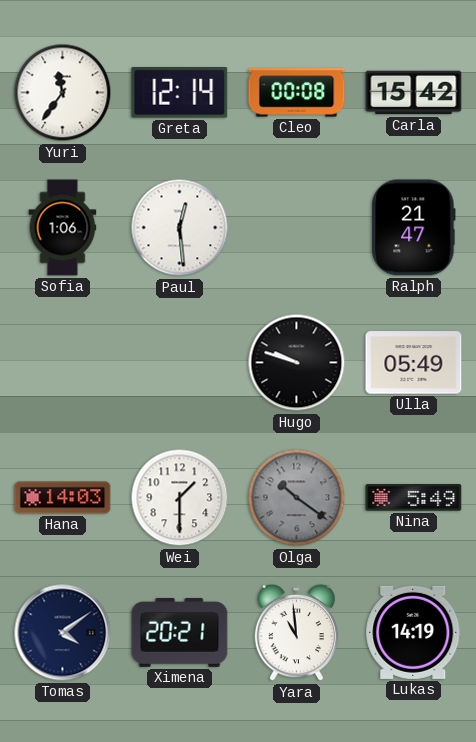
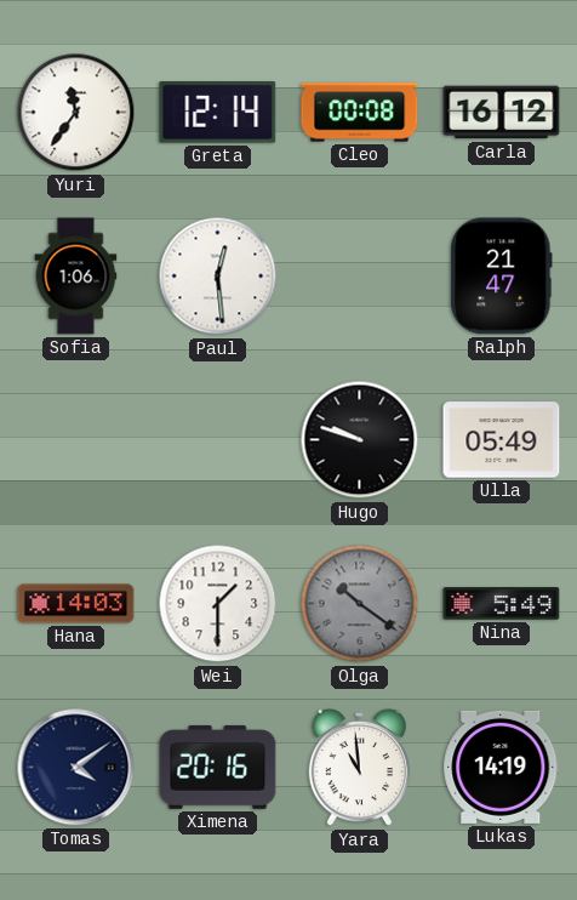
Carla: 15:42 -> 16:12
Ximena: 20:21 -> 20:16
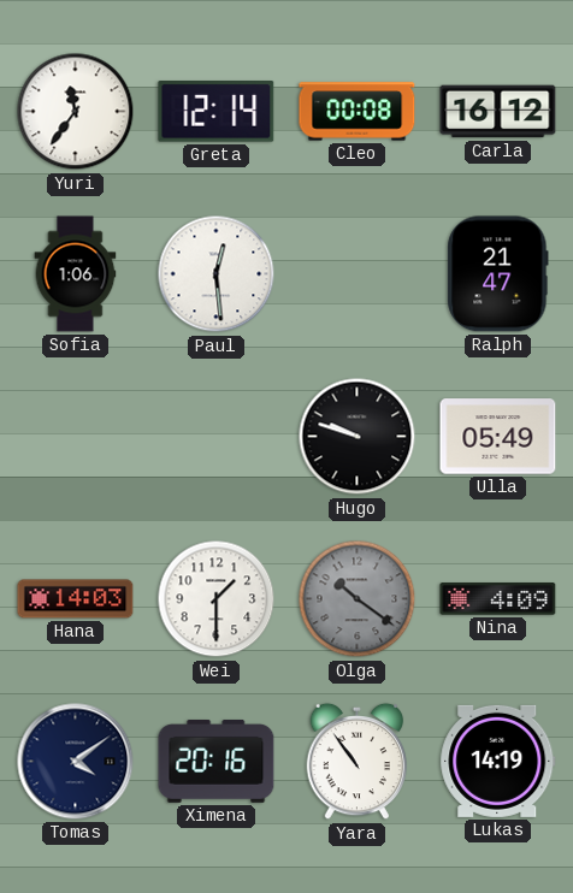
Nina: 5:49 -> 4:09
Yara: 10:59 -> 10:54
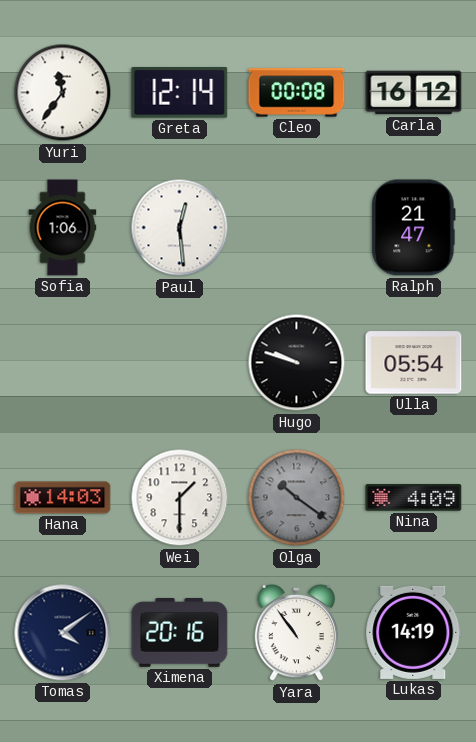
Ulla: 05:49 -> 05:54
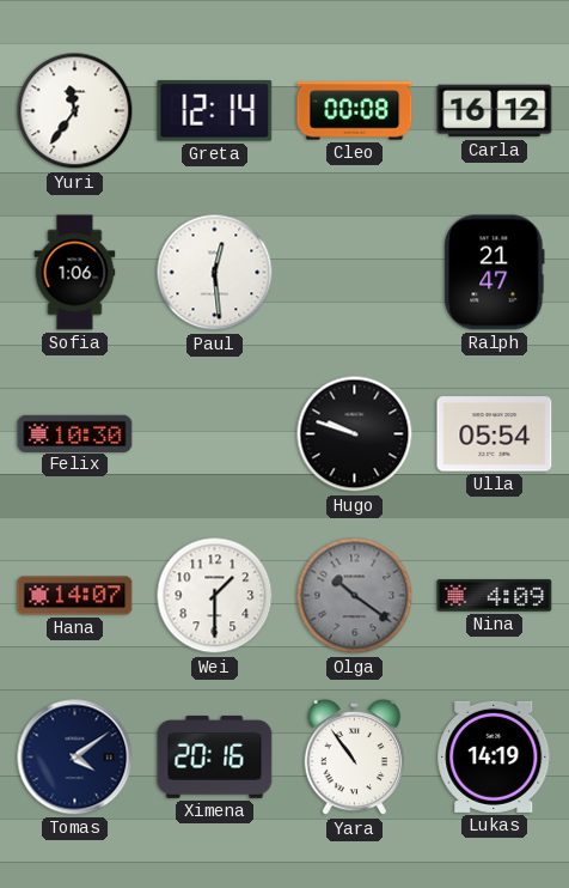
Felix: none -> 10:30
Hana: 14:03 -> 14:07
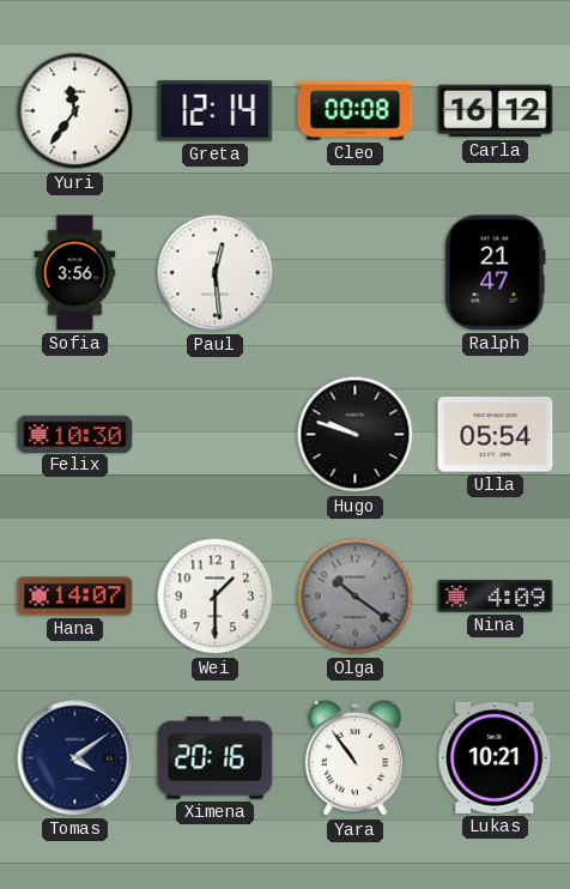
Sofia: 1:06 -> 3:56
Lukas: 14:19 -> 10:21
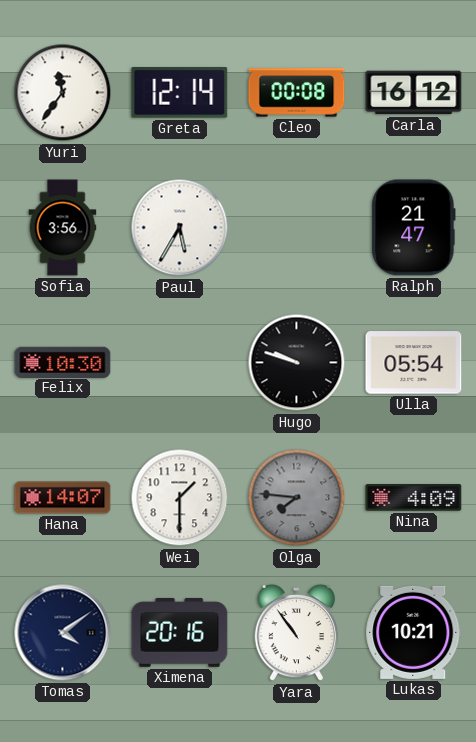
Paul: 12:29 -> 5:35
Olga: 10:21 -> 7:46
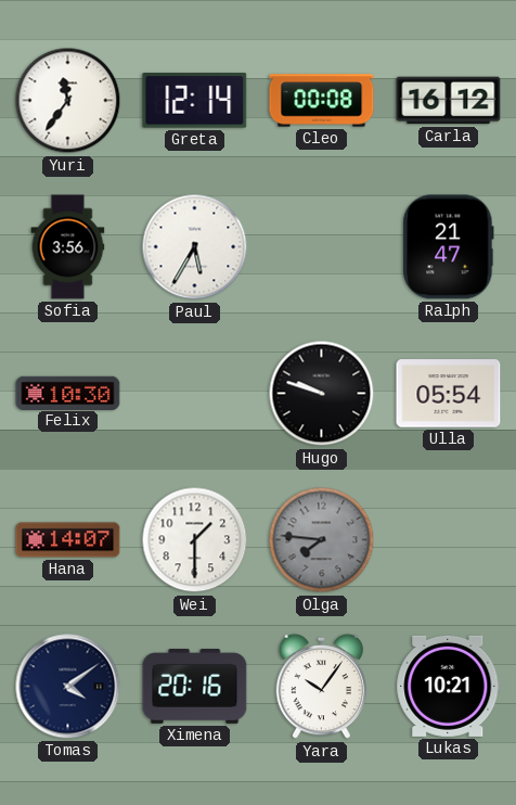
Nina: 4:09 -> none
Yara: 10:54 -> 10:06
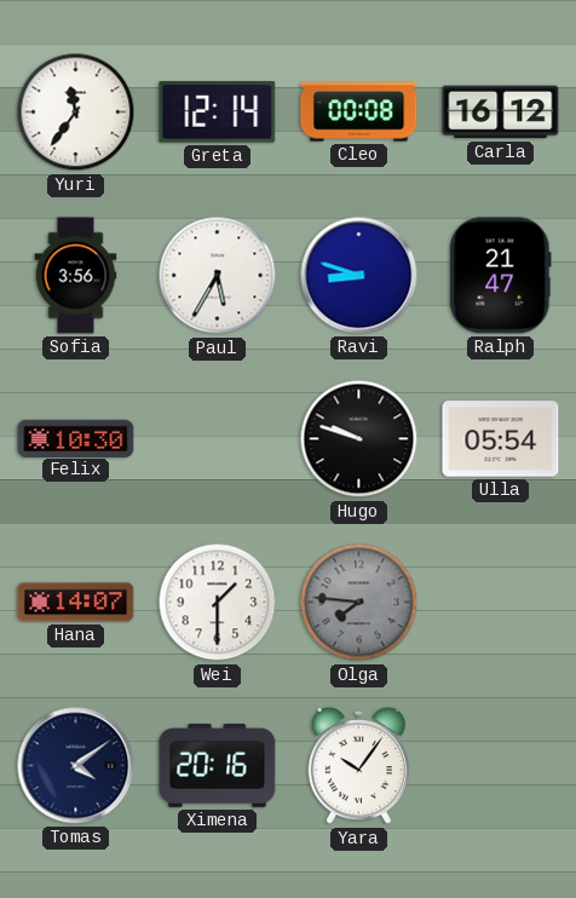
Ravi: none -> 8:48
Lukas: 10:21 -> none
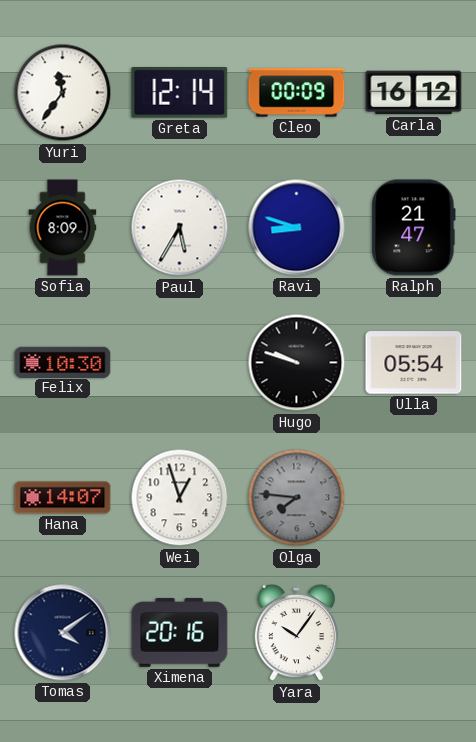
Cleo: 00:08 -> 00:09
Sofia: 3:56 -> 8:09
Wei: 1:30 -> 12:57
